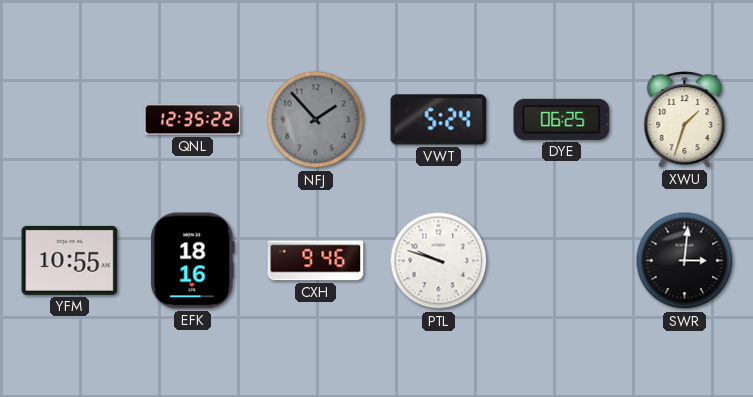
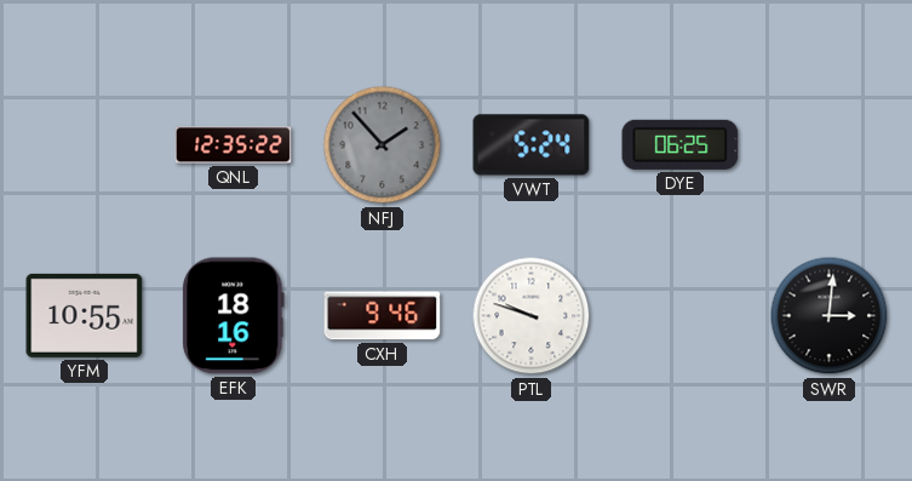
XWU: 1:33 -> none
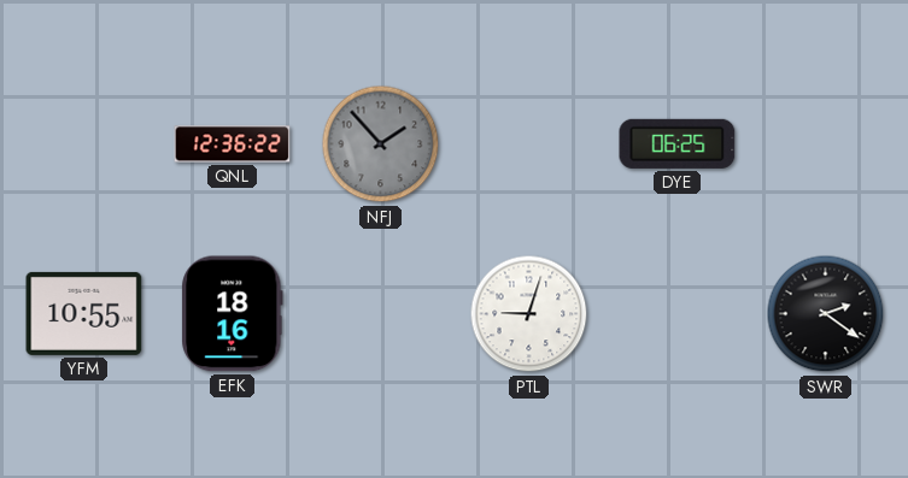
QNL: 12:35 -> 12:36
VWT: 5:24 -> none
CXH: 9:46 -> none
PTL: 9:48 -> 9:03
SWR: 3:01 -> 2:21
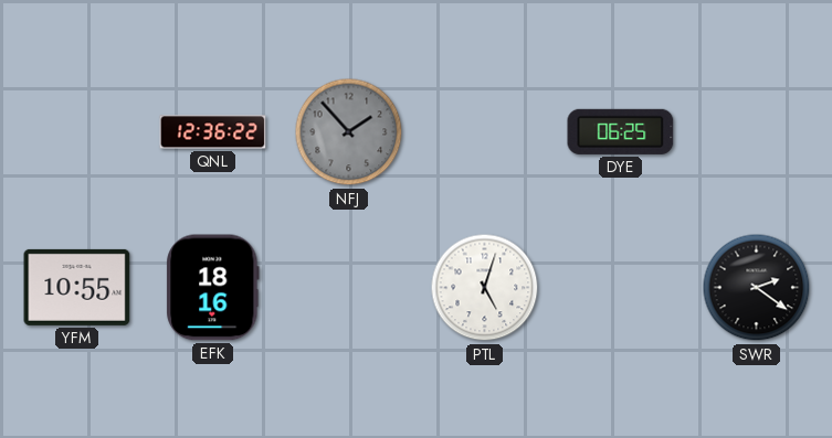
PTL: 9:03 -> 5:03
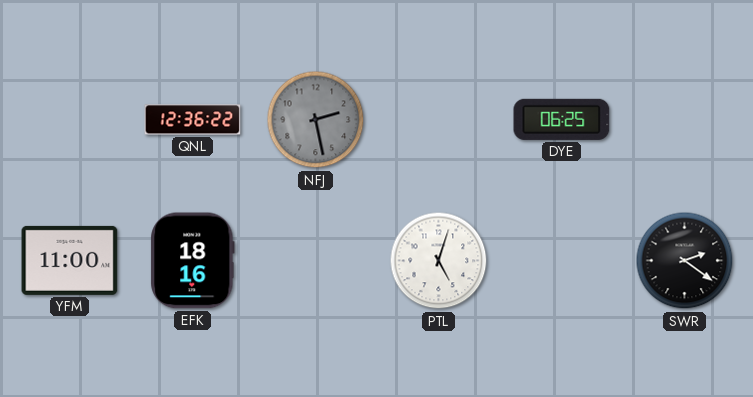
NFJ: 1:53 -> 2:28
YFM: 10:55 -> 11:00
